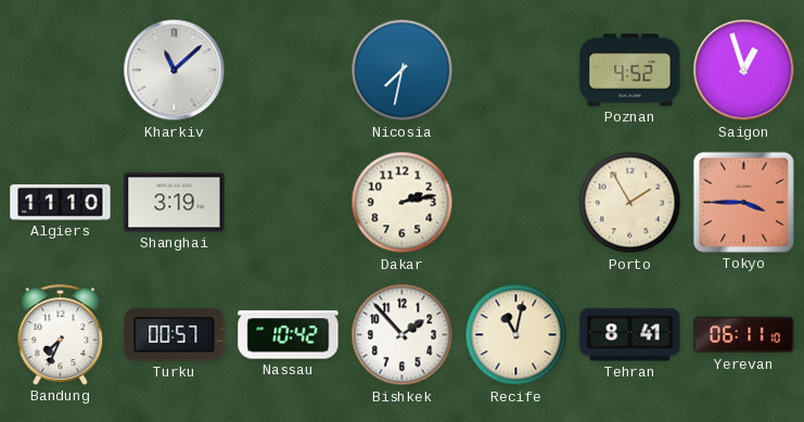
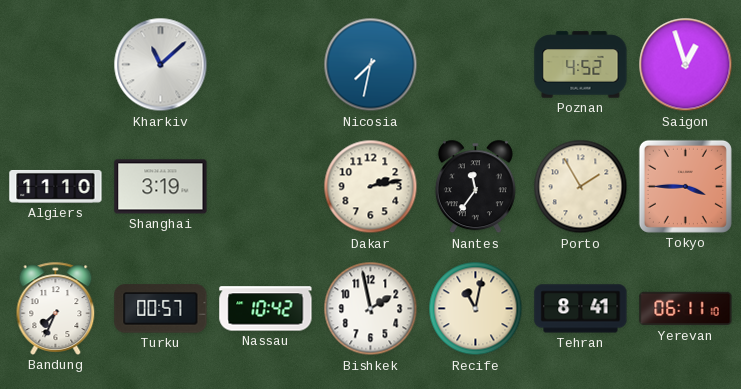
Nantes: none -> 11:36
Bishkek: 1:53 -> 1:58
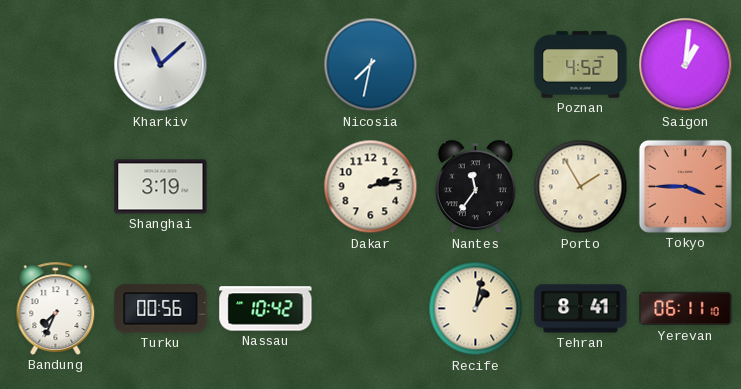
Saigon: 12:57 -> 1:01
Algiers: 11:10 -> none
Turku: 00:57 -> 00:56
Bishkek: 1:58 -> none
Recife: 11:02 -> 1:02
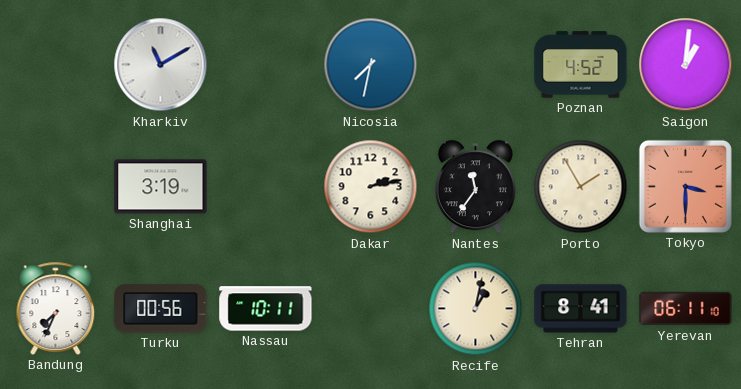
Kharkiv: 11:08 -> 11:10
Tokyo: 3:45 -> 3:30
Nassau: 10:42 -> 10:11
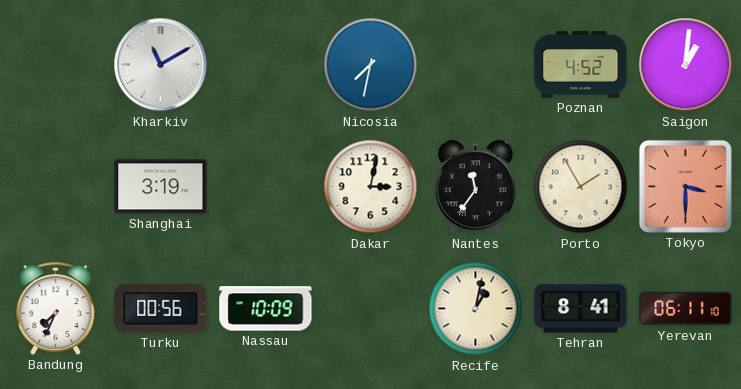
Dakar: 2:13 -> 3:02
Nassau: 10:11 -> 10:09
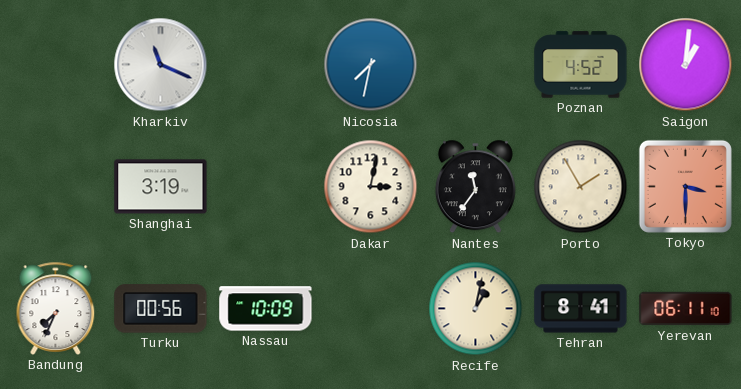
Kharkiv: 11:10 -> 11:19
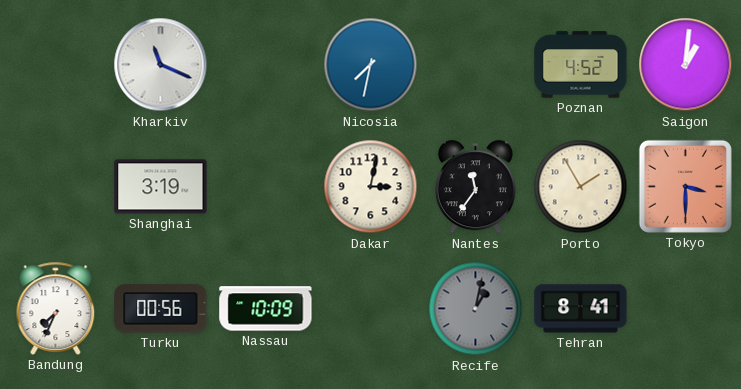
Recife dial: cream -> grey
Yerevan: 06:11 -> none
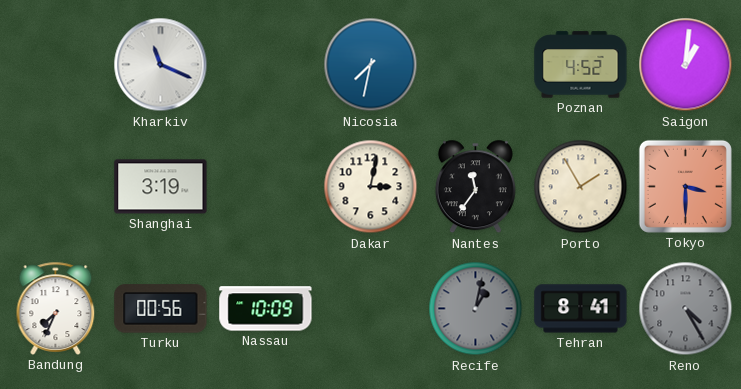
Reno: none -> 4:25
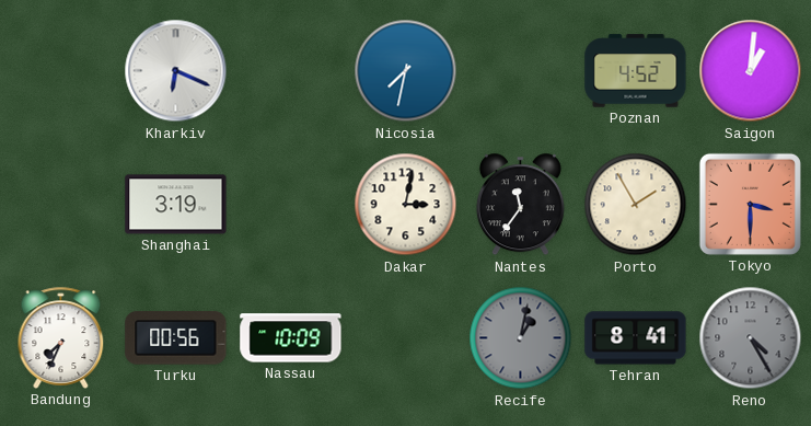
Kharkiv: 11:19 -> 6:19
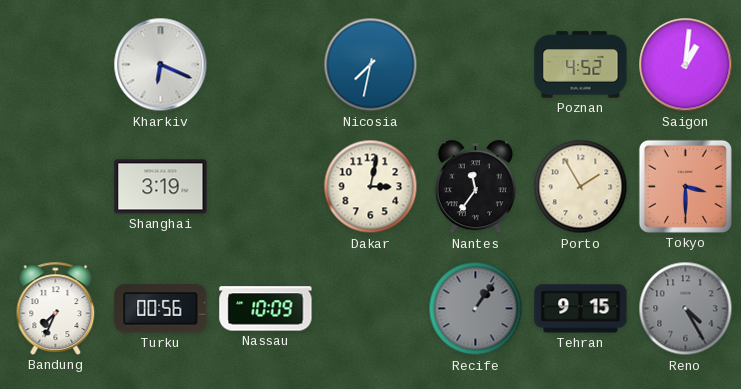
Recife: 1:02 -> 1:06
Tehran: 8:41 -> 9:15
